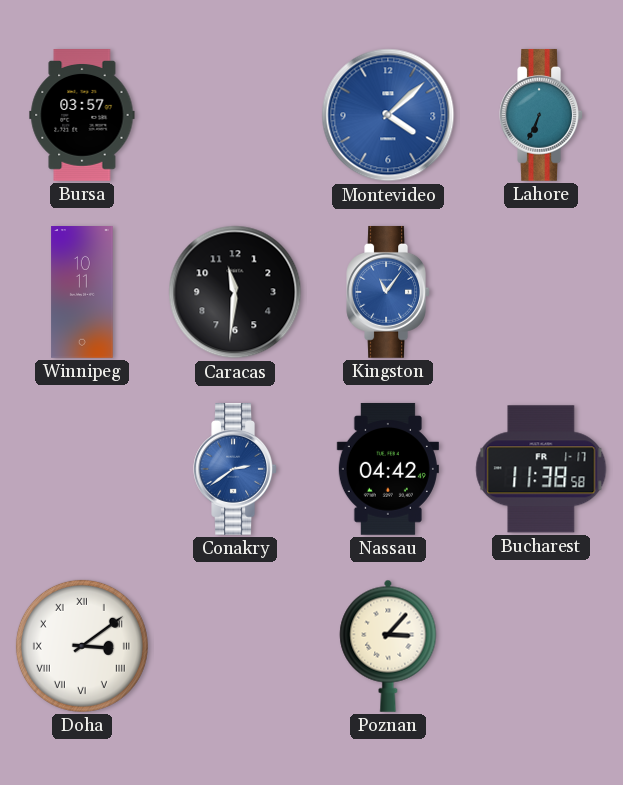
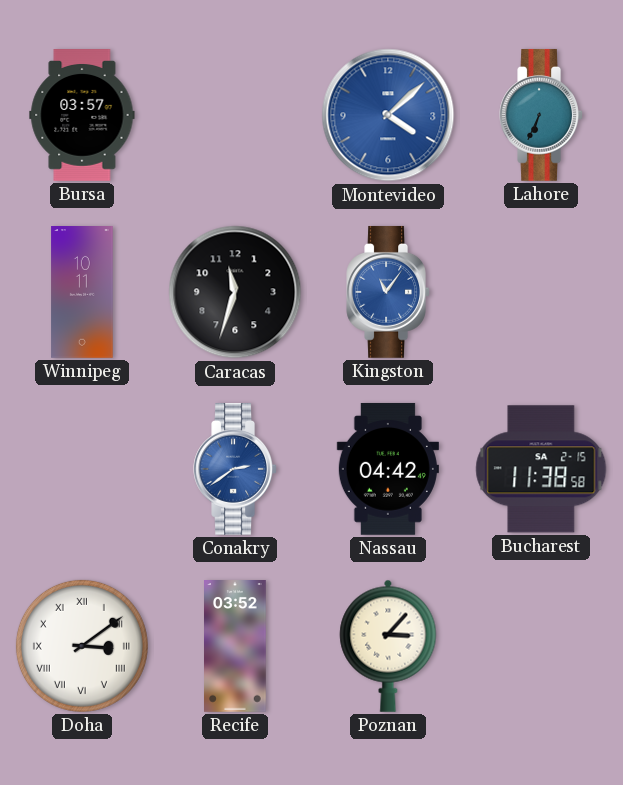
Caracas: 11:31 -> 11:33
Bucharest date: FR 1-17 -> SA 2-15
Recife: none -> 03:52
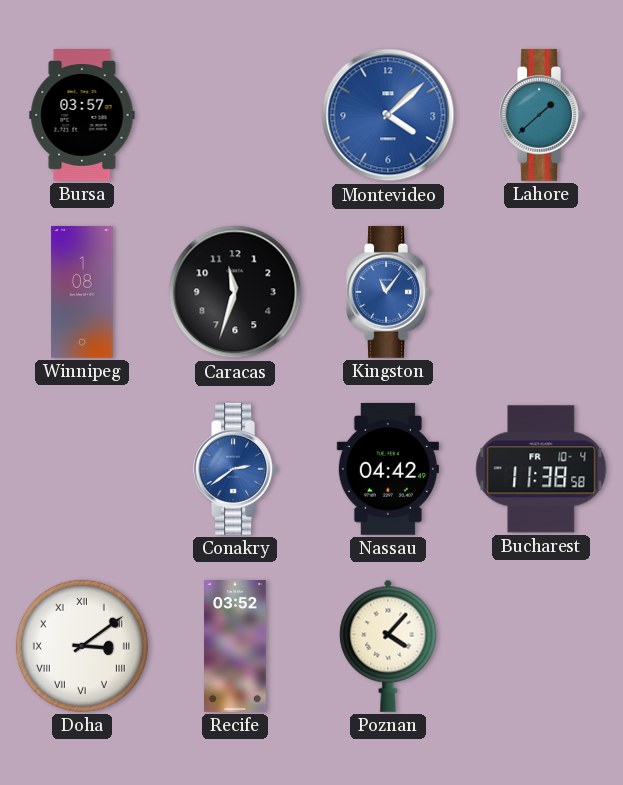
Lahore: 6:34 -> 1:38
Winnipeg: 10:11 -> 1:08
Bucharest date: SA 2-15 -> FR 10-4
Poznan: 3:07 -> 4:07
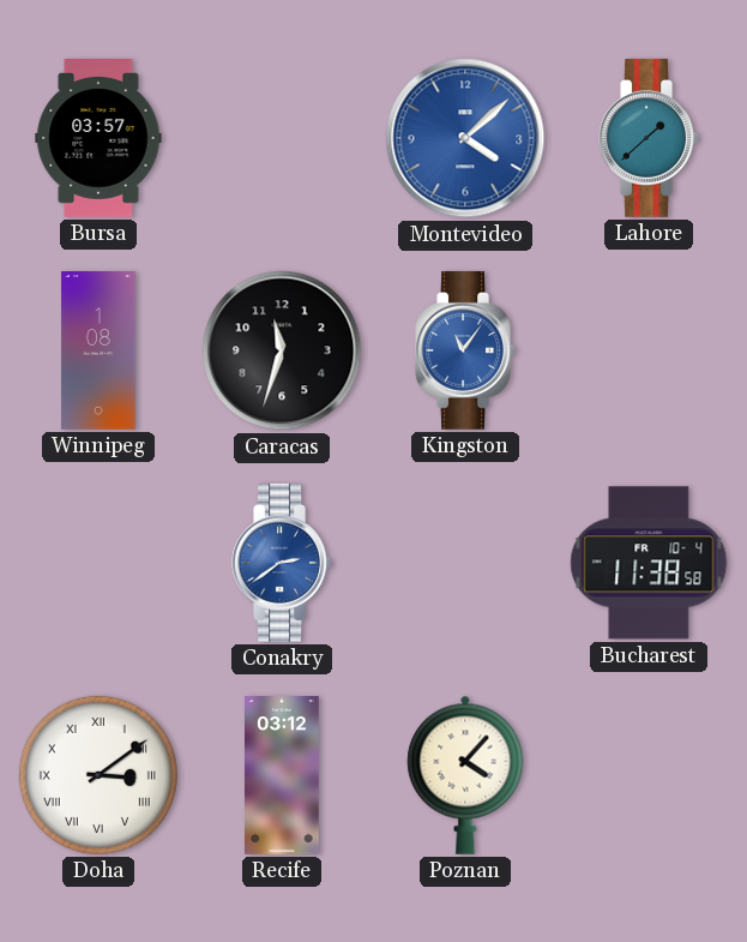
Nassau: 04:42 -> none
Recife: 03:52 -> 03:12
